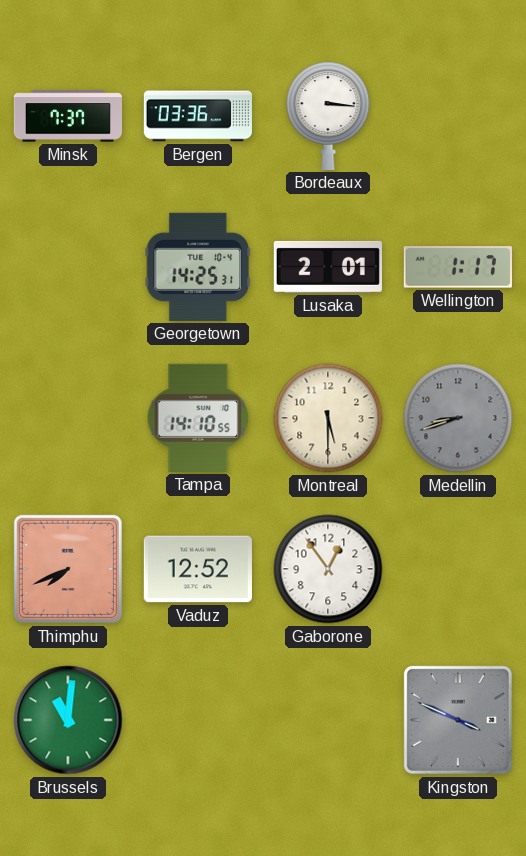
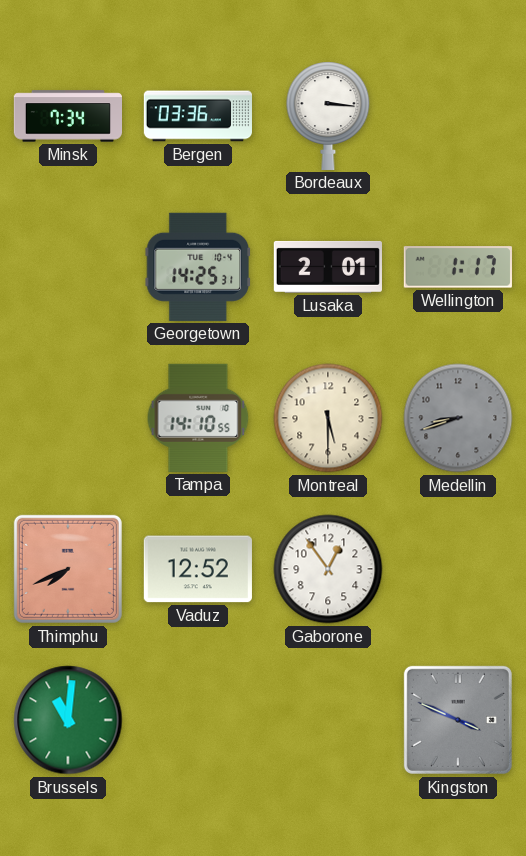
Minsk: 7:37 -> 7:34
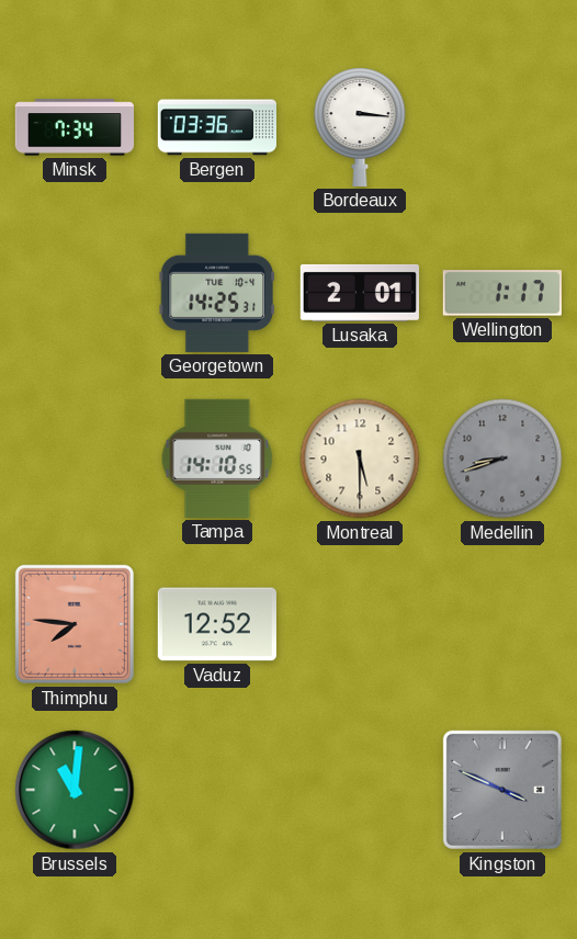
Thimphu: 7:41 -> 7:46
Gaborone: 12:54 -> none
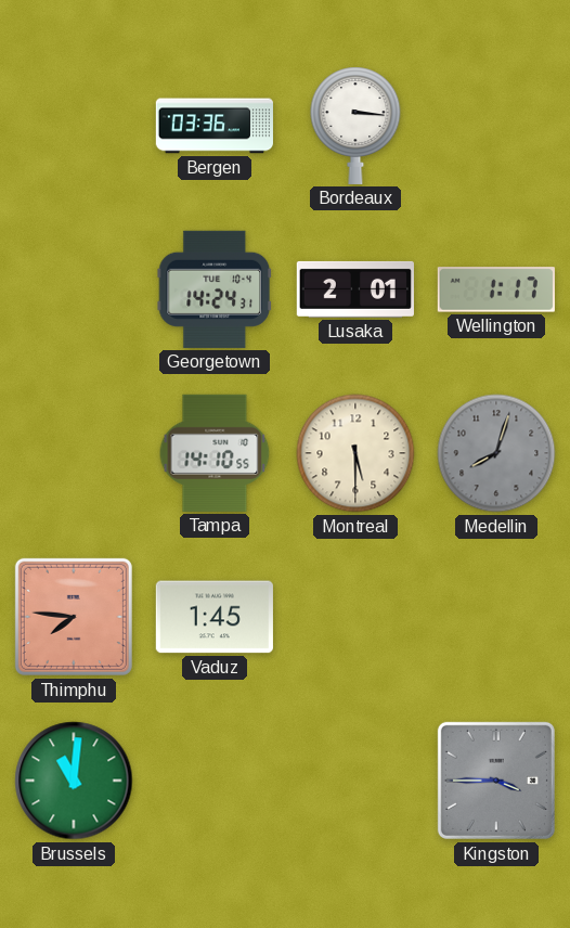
Minsk: 7:34 -> none
Georgetown: 14:25 -> 14:24
Medellin: 8:42 -> 8:03
Vaduz: 12:52 -> 1:45
Kingston: 3:49 -> 3:45
